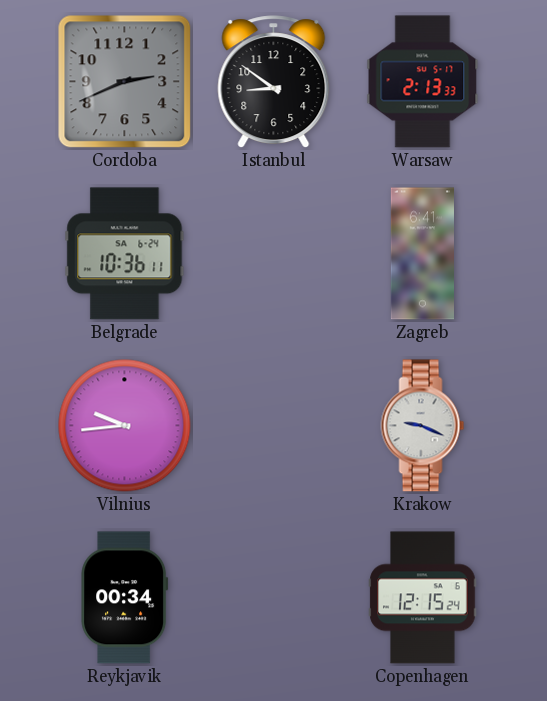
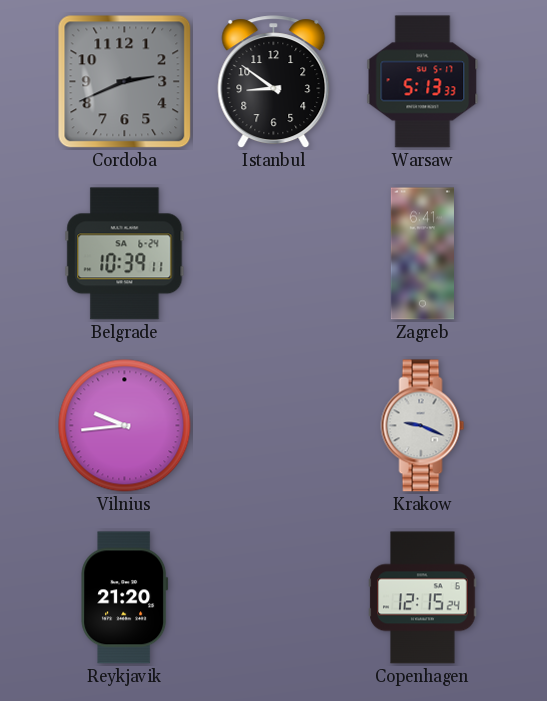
Warsaw: 2:13 -> 5:13
Belgrade: 10:36 -> 10:39
Reykjavik: 00:34 -> 21:20
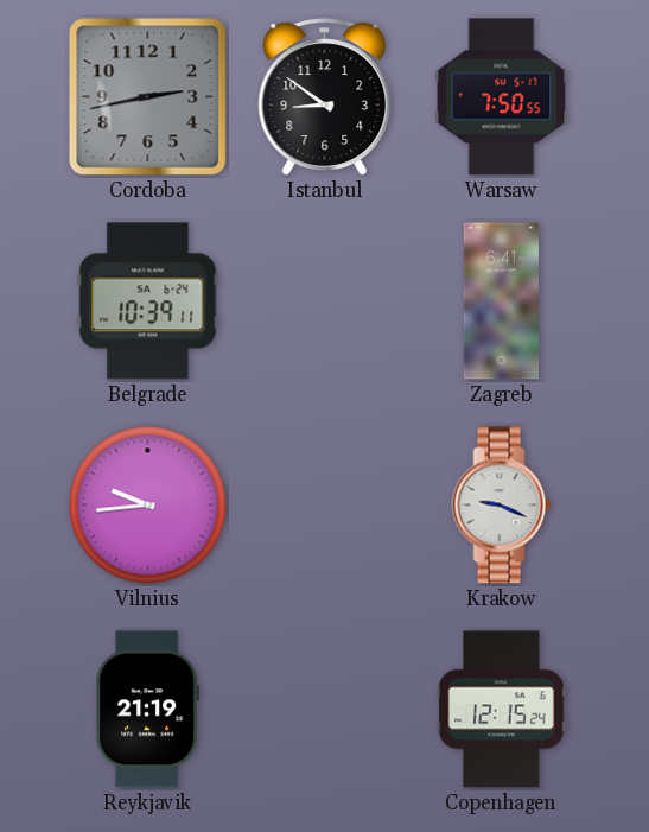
Cordoba: 2:41 -> 2:43
Warsaw: 5:13 -> 7:50
Reykjavik: 21:20 -> 21:19
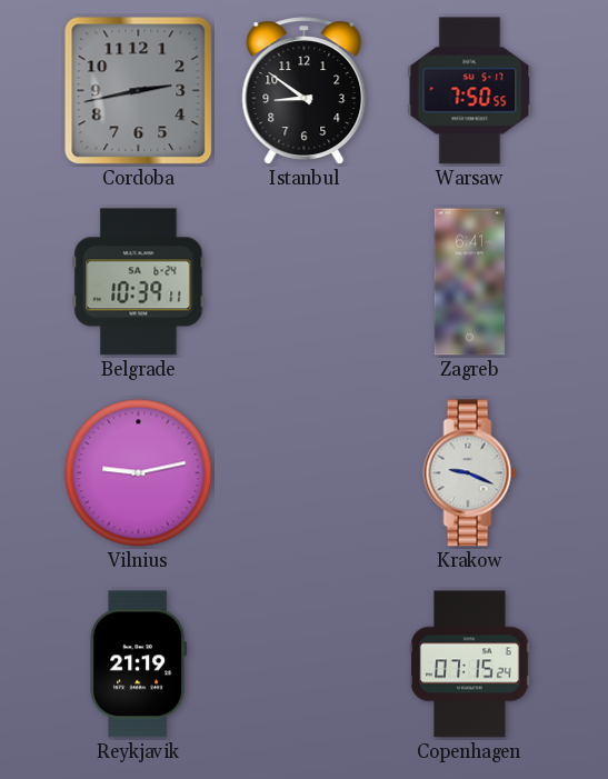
Vilnius: 9:44 -> 9:13
Copenhagen: 12:15 -> 07:15
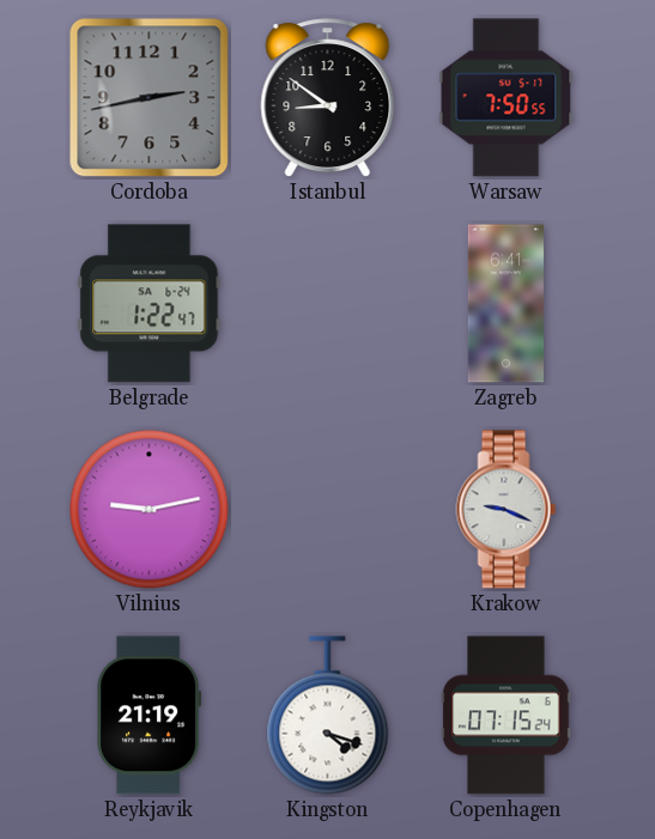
Belgrade: 10:39 -> 1:22
Kingston: none -> 4:18
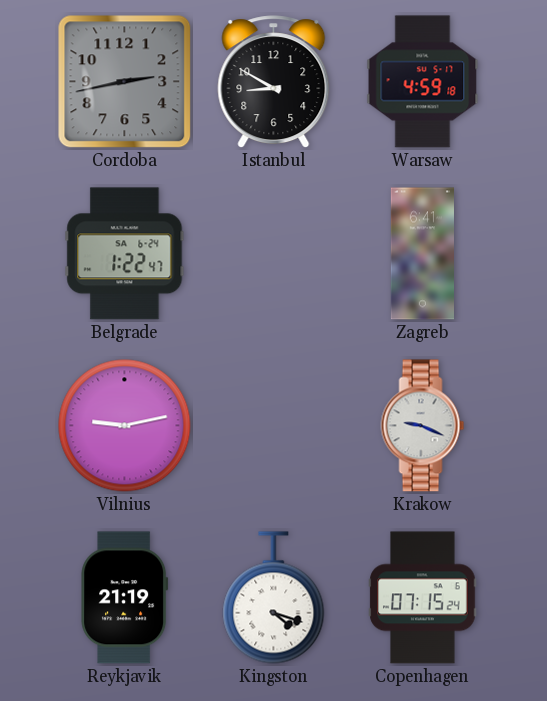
Istanbul: 8:51 -> 8:50
Warsaw: 7:50 -> 4:59
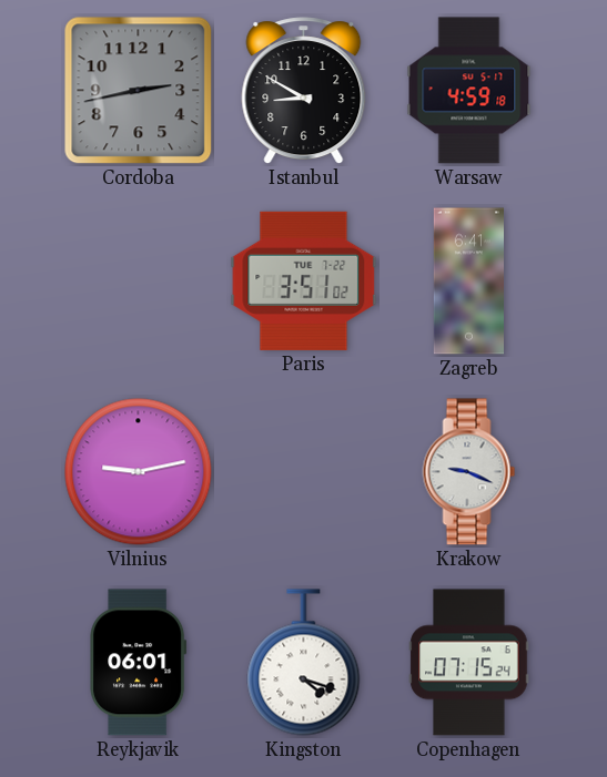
Belgrade: 1:22 -> none
Paris: none -> 3:51
Reykjavik: 21:19 -> 06:01
